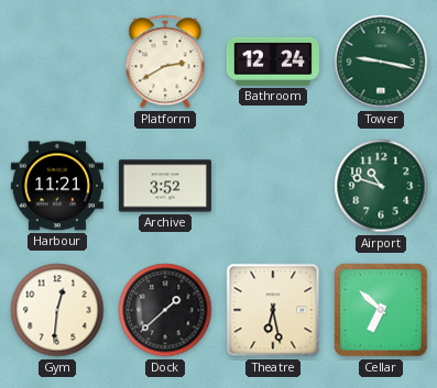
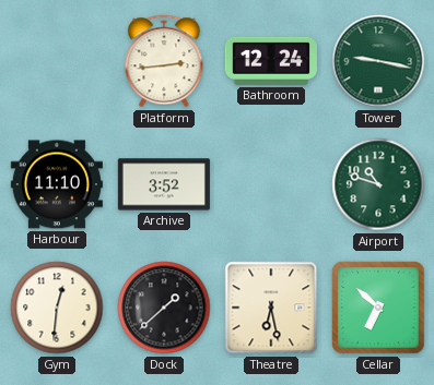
Platform: 2:40 -> 2:44
Harbour: 11:21 -> 11:10
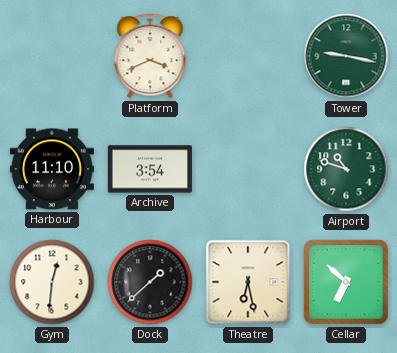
Platform: 2:44 -> 3:41
Bathroom: 12:24 -> none
Archive: 3:52 -> 3:54
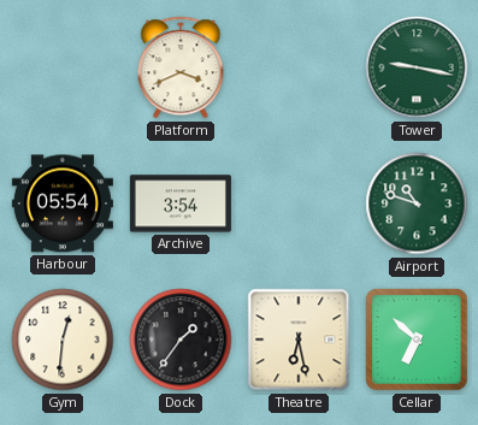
Harbour: 11:10 -> 05:54
Dock: 1:38 -> 1:36
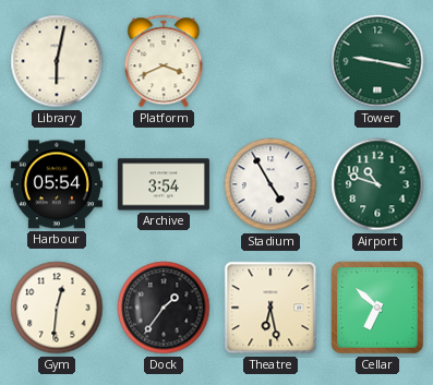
Library: none -> 6:02
Stadium: none -> 4:55
